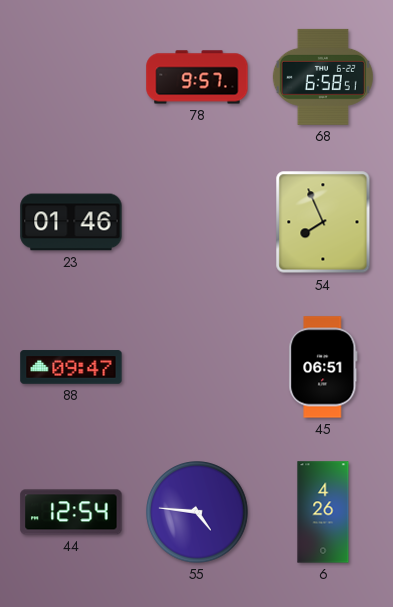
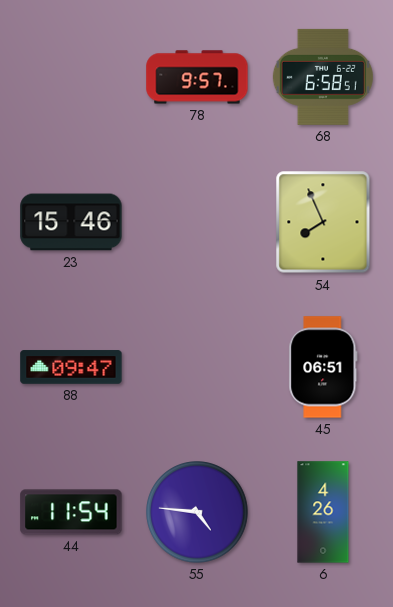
23: 01:46 -> 15:46
44: 12:54 -> 11:54
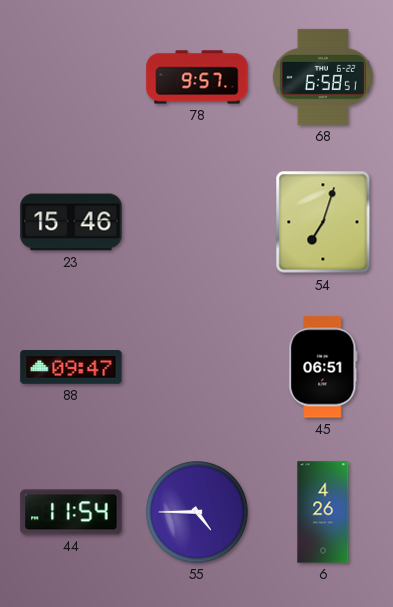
54: 7:56 -> 7:03
55: 4:46 -> 4:45
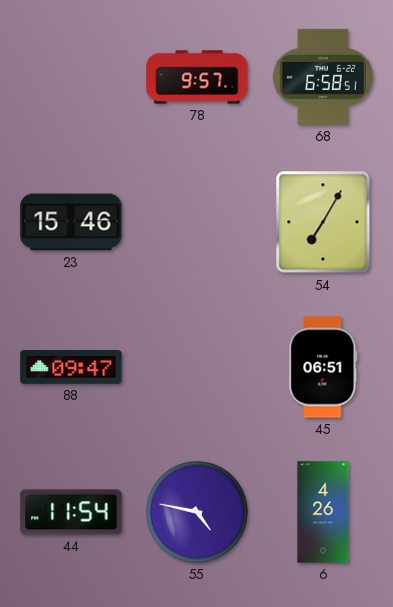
54: 7:03 -> 7:05
55: 4:45 -> 4:47
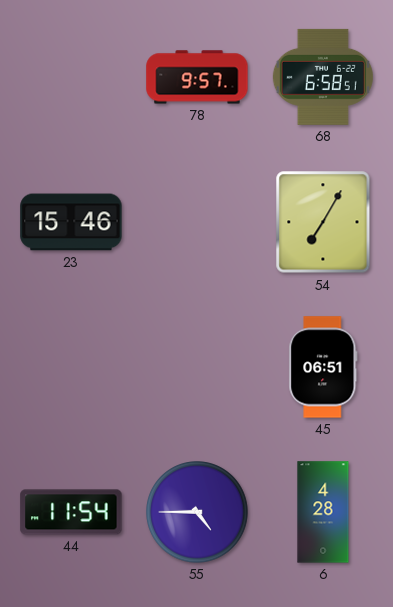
88: 09:47 -> none
55: 4:47 -> 4:45
6: 4:26 -> 4:28
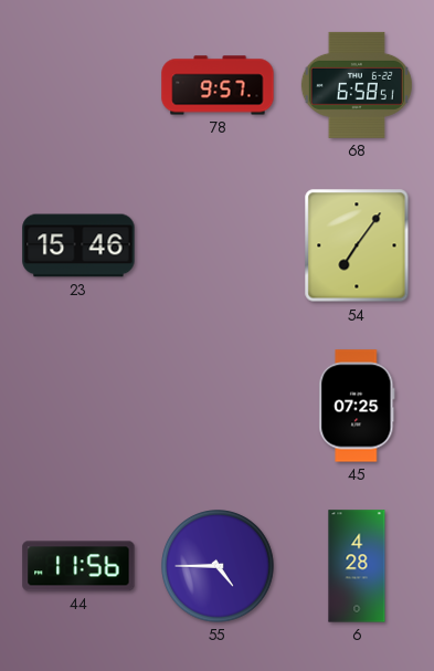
54: 7:05 -> 7:06
45: 06:51 -> 07:25
44: 11:54 -> 11:56
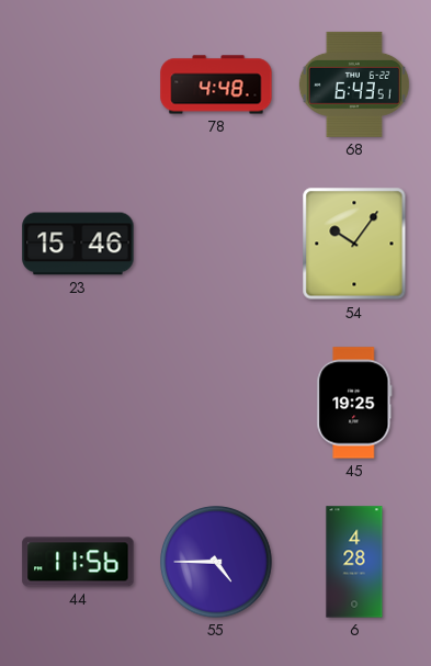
78: 9:57 -> 4:48
68: 6:58 -> 6:43
54: 7:06 -> 10:06
45: 07:25 -> 19:25
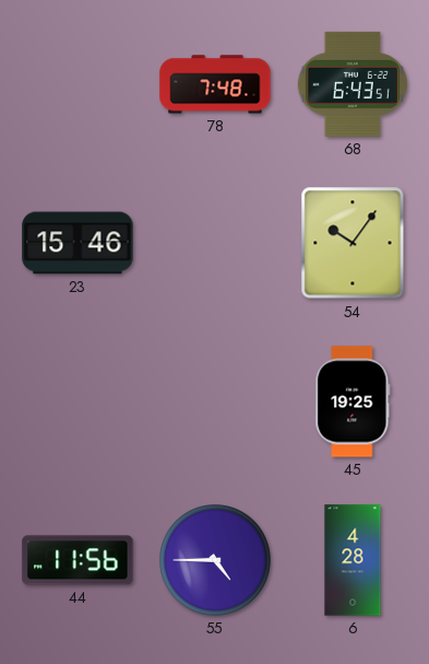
78: 4:48 -> 7:48
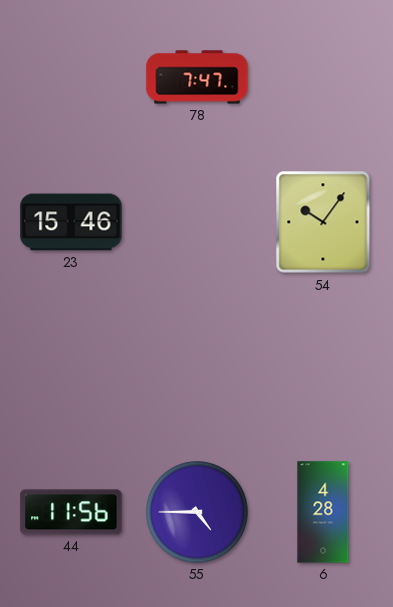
78: 7:48 -> 7:47
68: 6:43 -> none
45: 19:25 -> none
